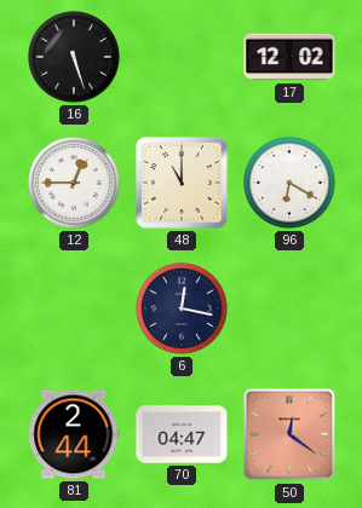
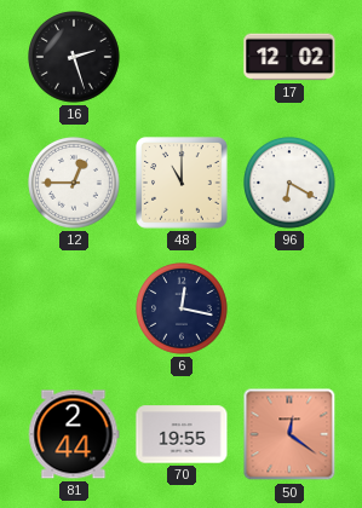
16: 5:27 -> 2:27
70: 04:47 -> 19:55
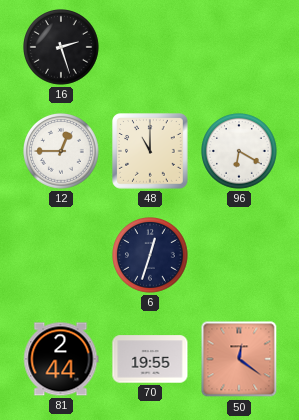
17: 12:02 -> none
6: 12:17 -> 12:33
